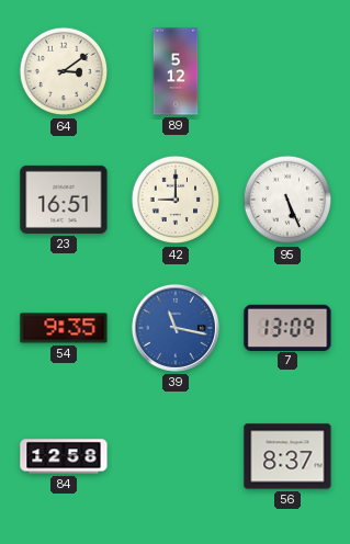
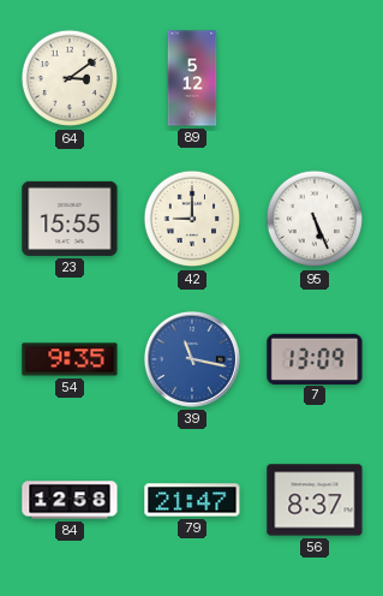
23: 16:51 -> 15:55
79: none -> 21:47
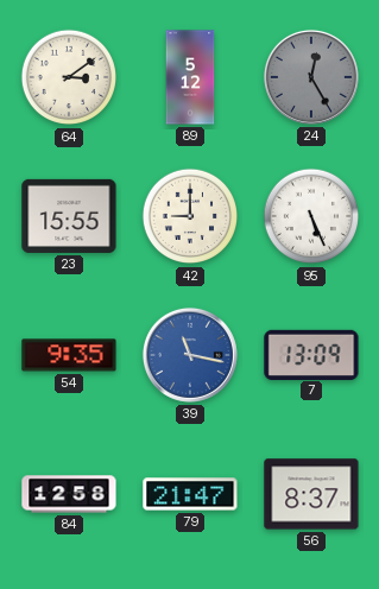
24: none -> 12:25
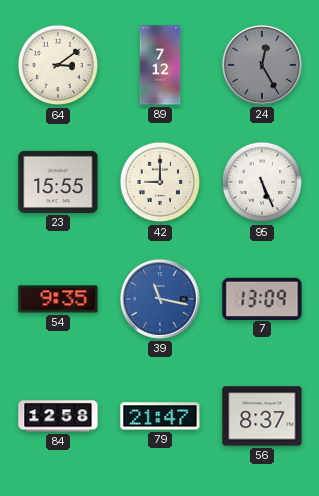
89: 5:12 -> 7:12
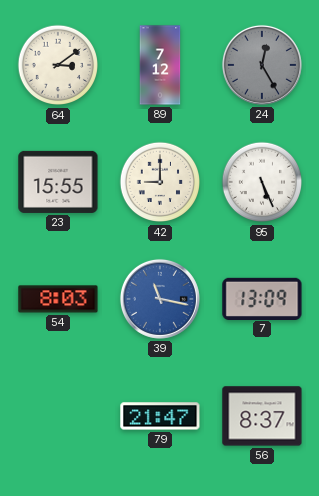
54: 9:35 -> 8:03
84: 12:58 -> none
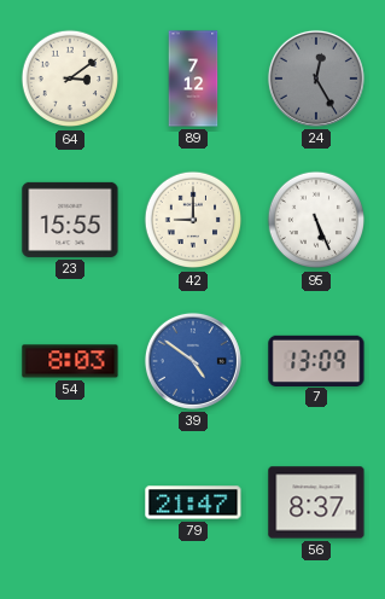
39: 11:17 -> 4:51
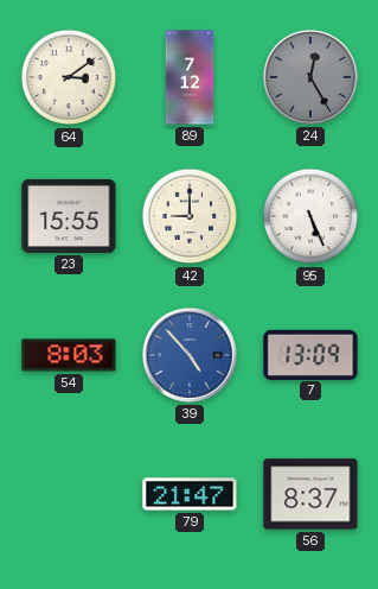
39: 4:51 -> 4:53
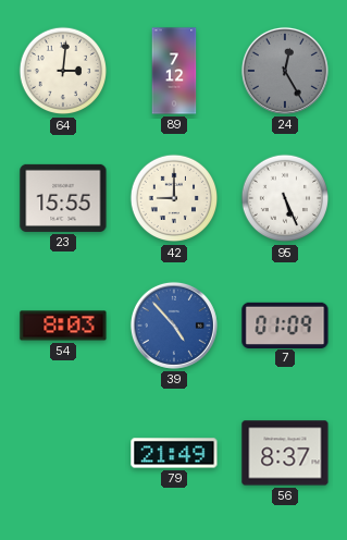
64: 3:09 -> 3:01
7: 13:09 -> 01:09
79: 21:47 -> 21:49
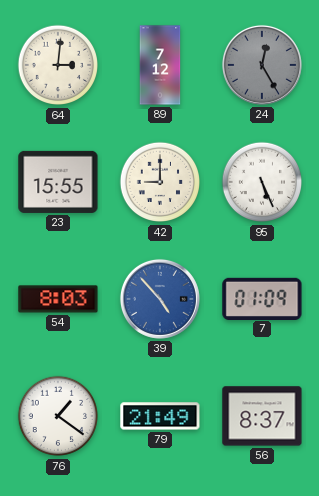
76: none -> 1:21
